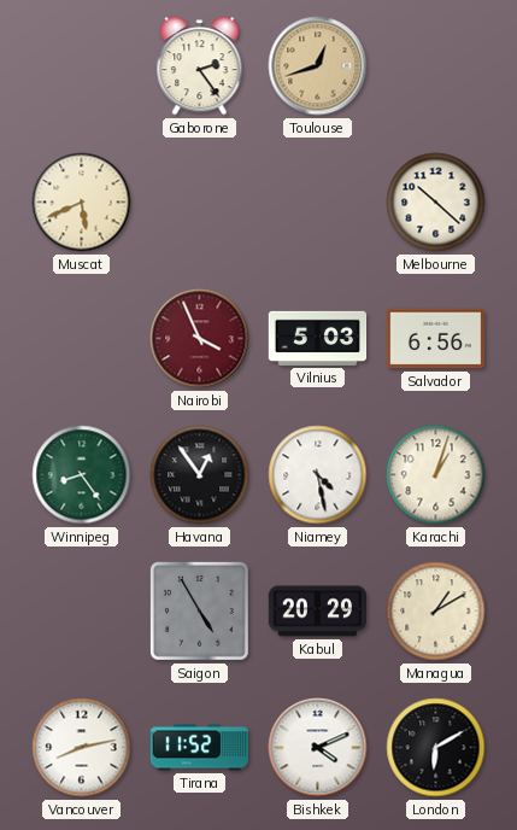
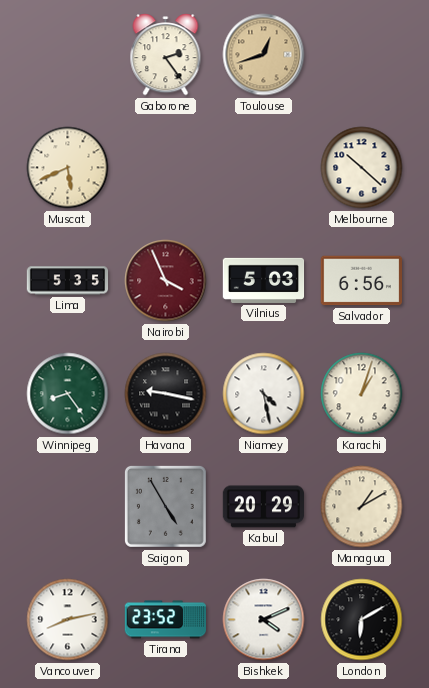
Lima: none -> 5:35
Havana: 12:54 -> 9:17
Tirana: 11:52 -> 23:52
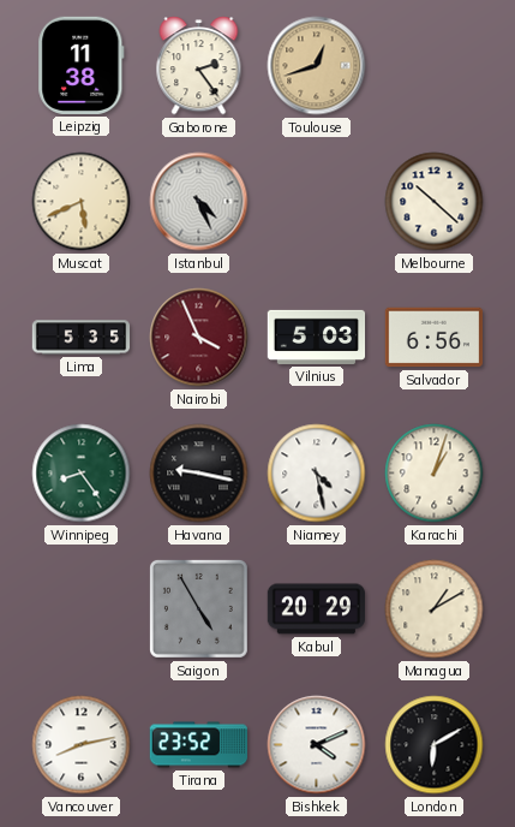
Leipzig: none -> 11:38
Istanbul: none -> 4:26
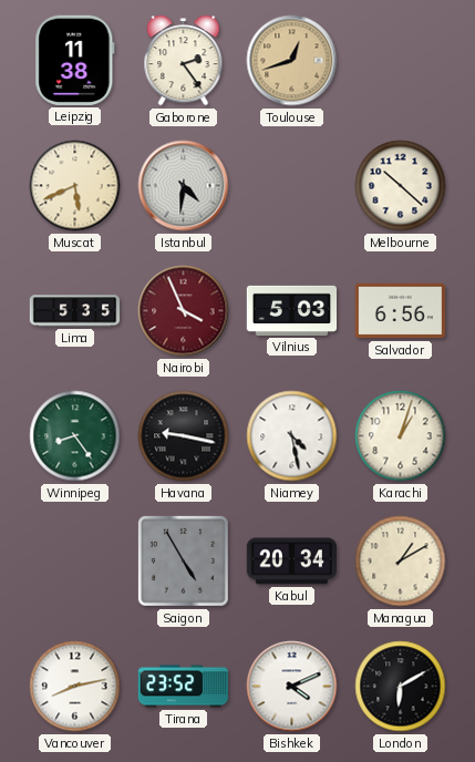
Istanbul: 4:26 -> 4:31
Kabul: 20:29 -> 20:34
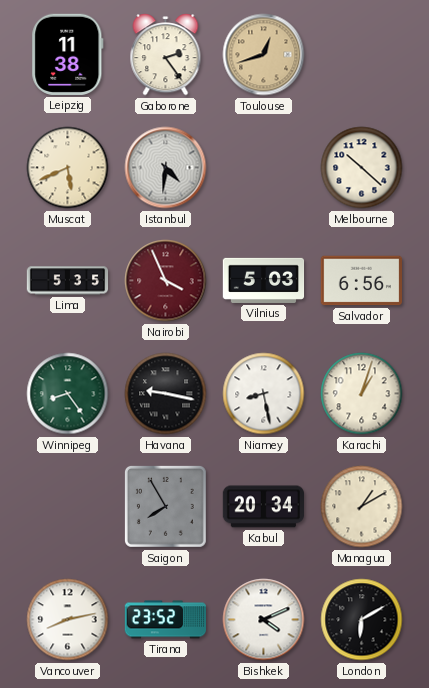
Niamey: 4:28 -> 8:28
Saigon: 4:55 -> 7:55
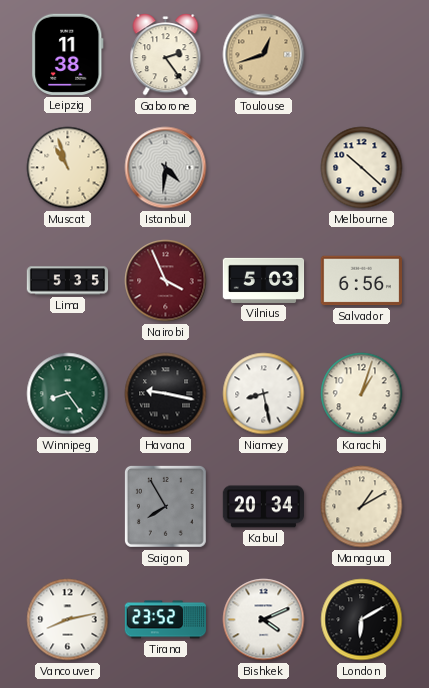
Muscat: 5:41 -> 10:57
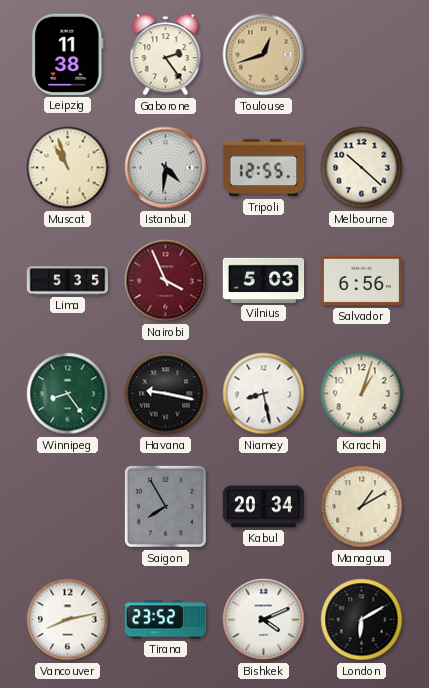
Tripoli: none -> 12:55
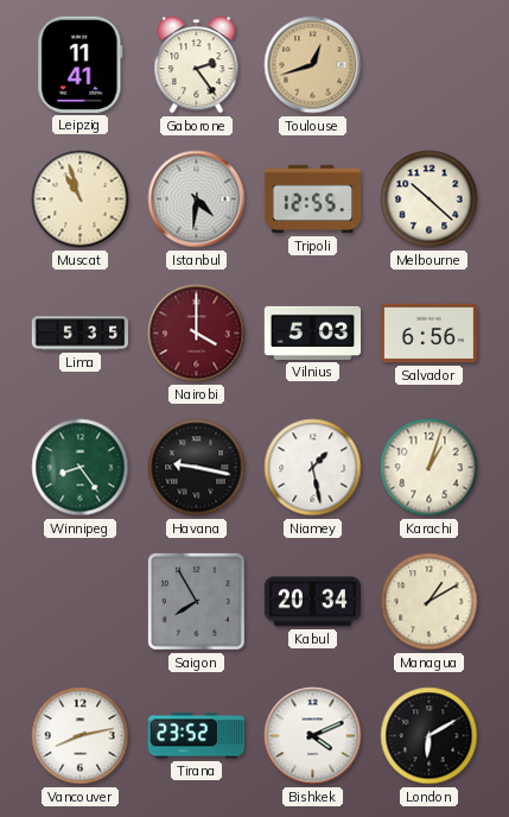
Leipzig: 11:38 -> 11:41
Nairobi: 3:56 -> 4:00
Niamey: 8:28 -> 1:28
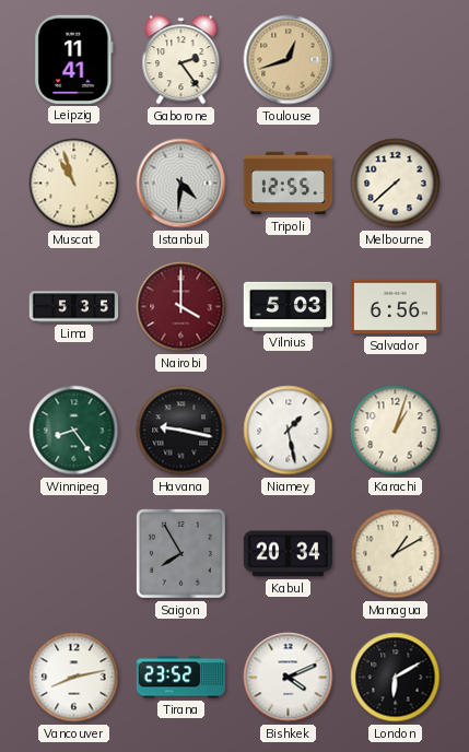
Melbourne: 10:22 -> 7:38
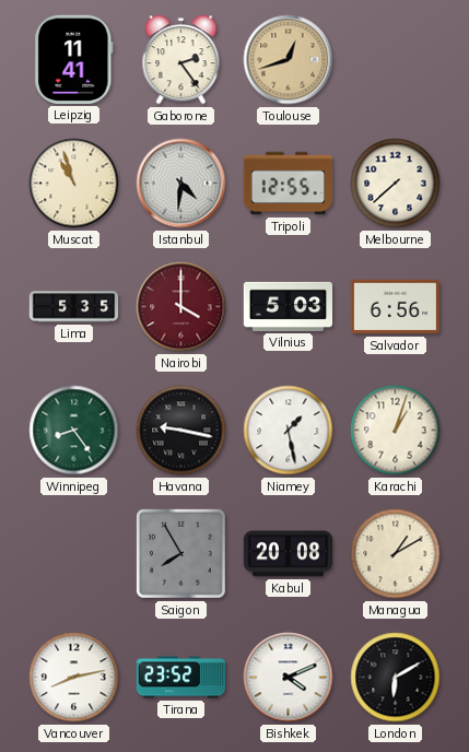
Kabul: 20:34 -> 20:08
